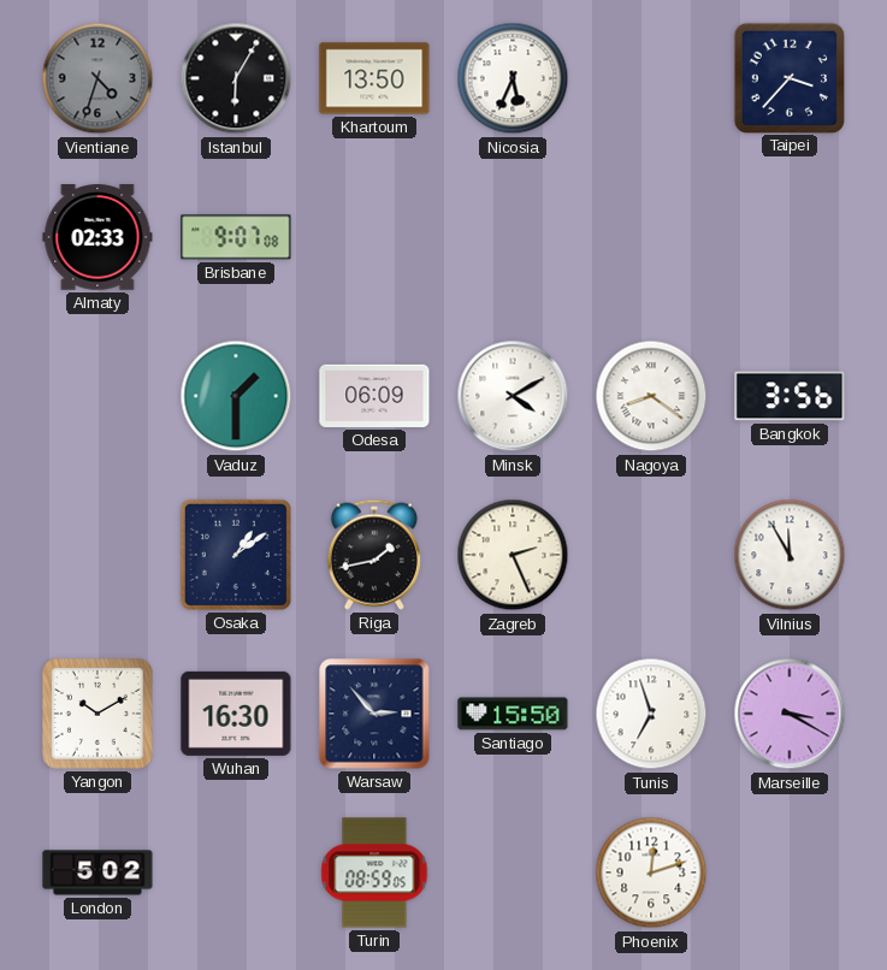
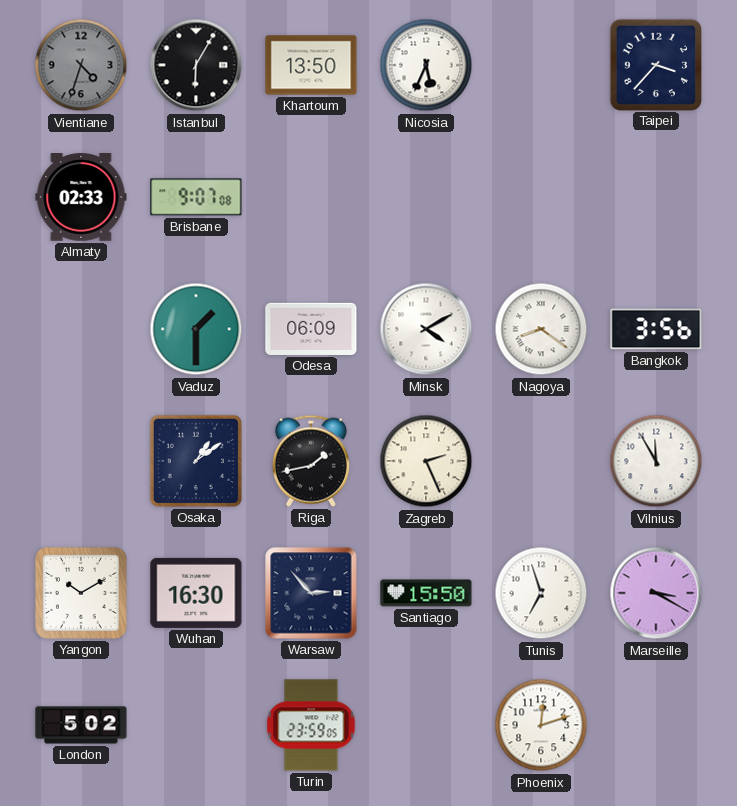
Turin: 08:59 -> 23:59
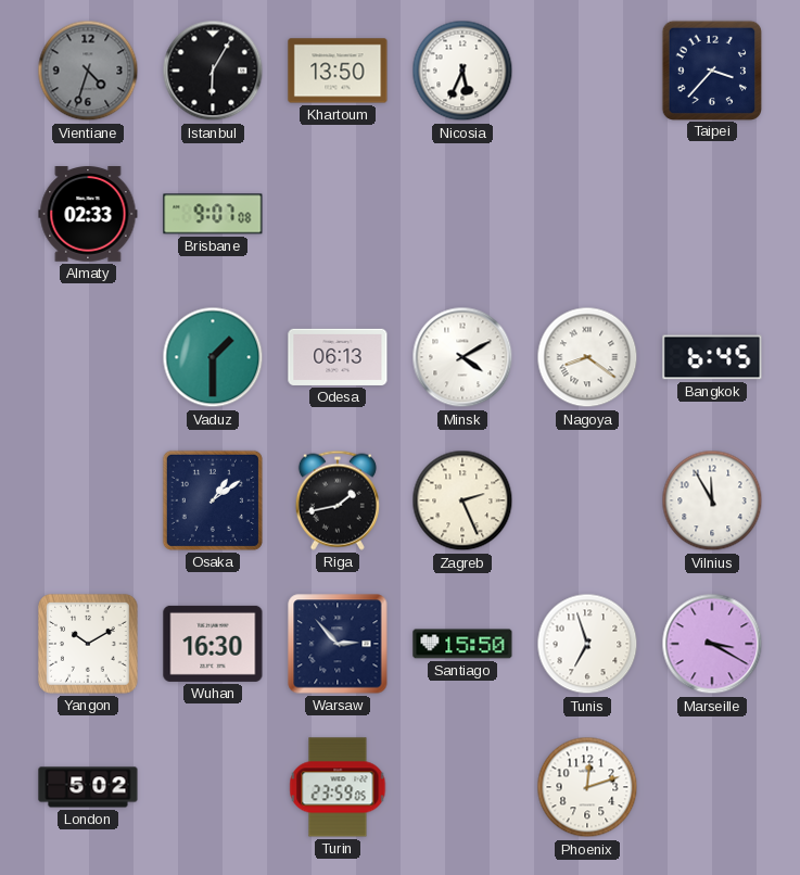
Odesa: 06:09 -> 06:13
Bangkok: 3:56 -> 6:45
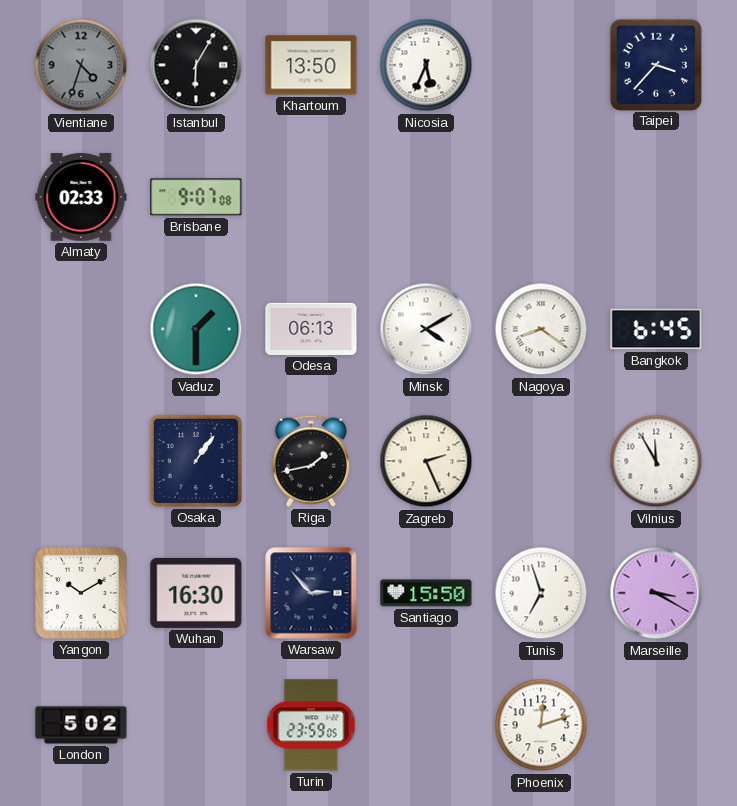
Osaka: 1:09 -> 1:06
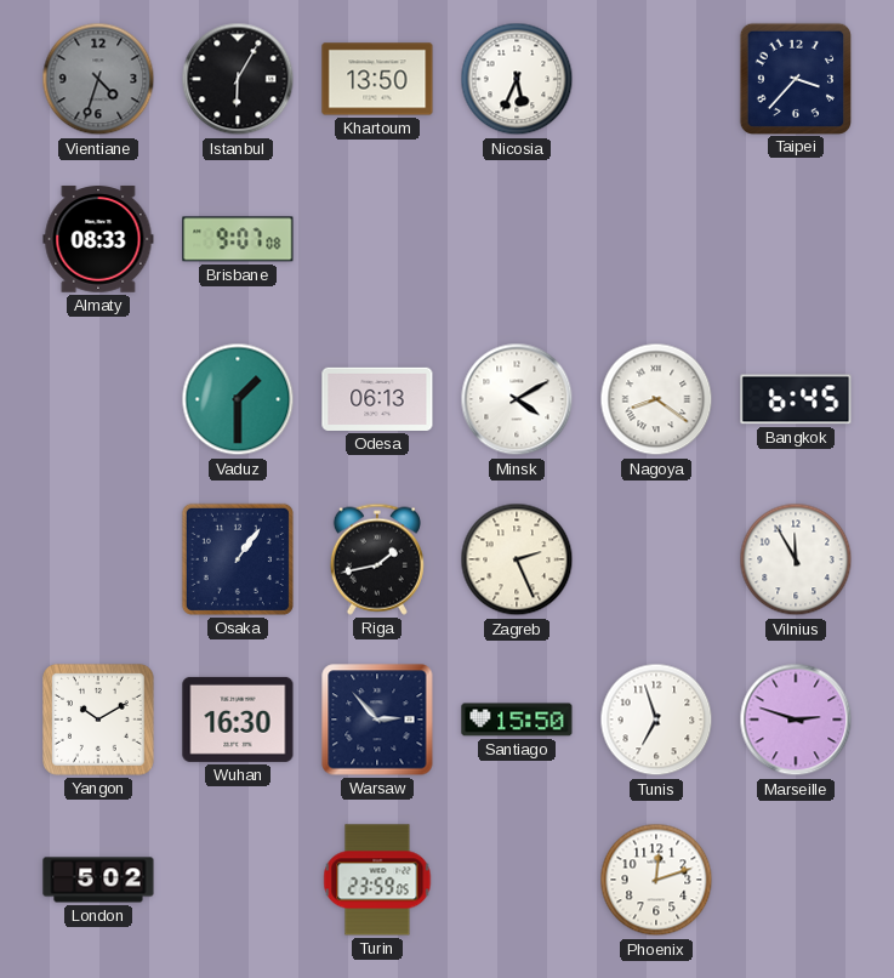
Almaty: 02:33 -> 08:33
Marseille: 3:20 -> 2:48
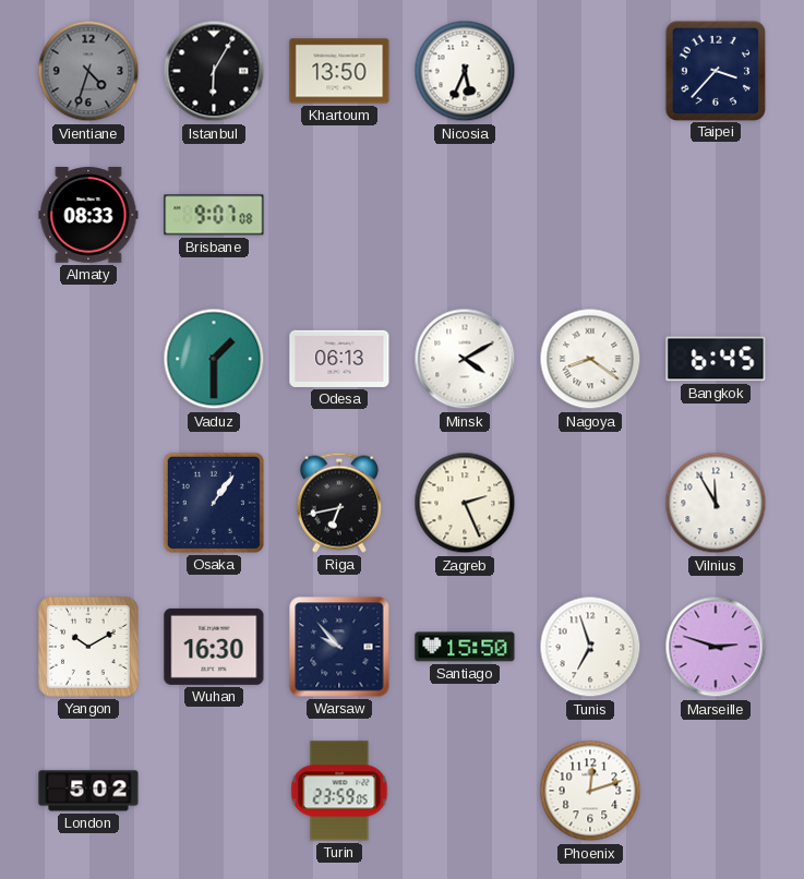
Riga: 1:43 -> 6:43
Warsaw: 2:53 -> 9:53
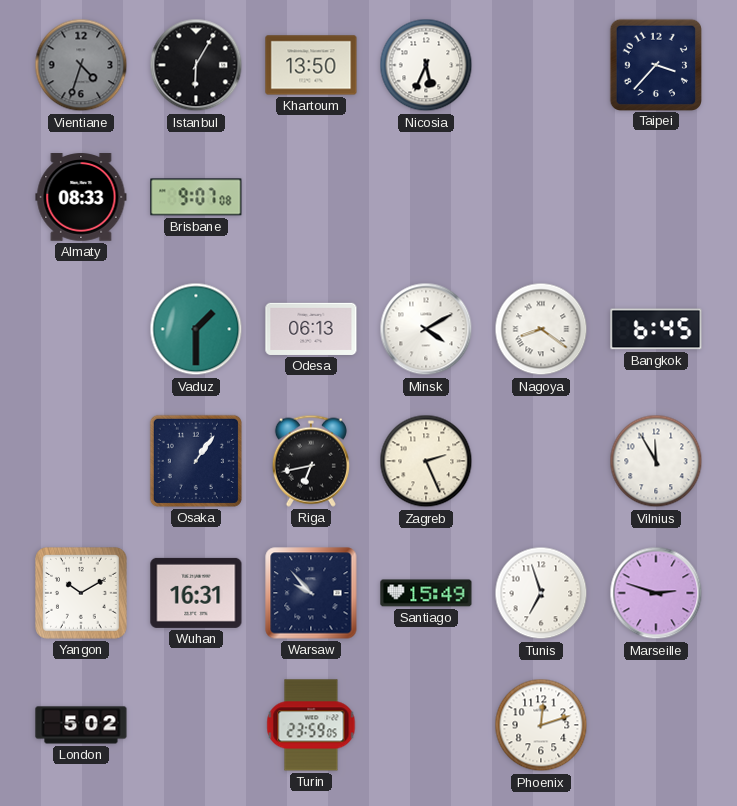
Wuhan: 16:30 -> 16:31
Santiago: 15:50 -> 15:49
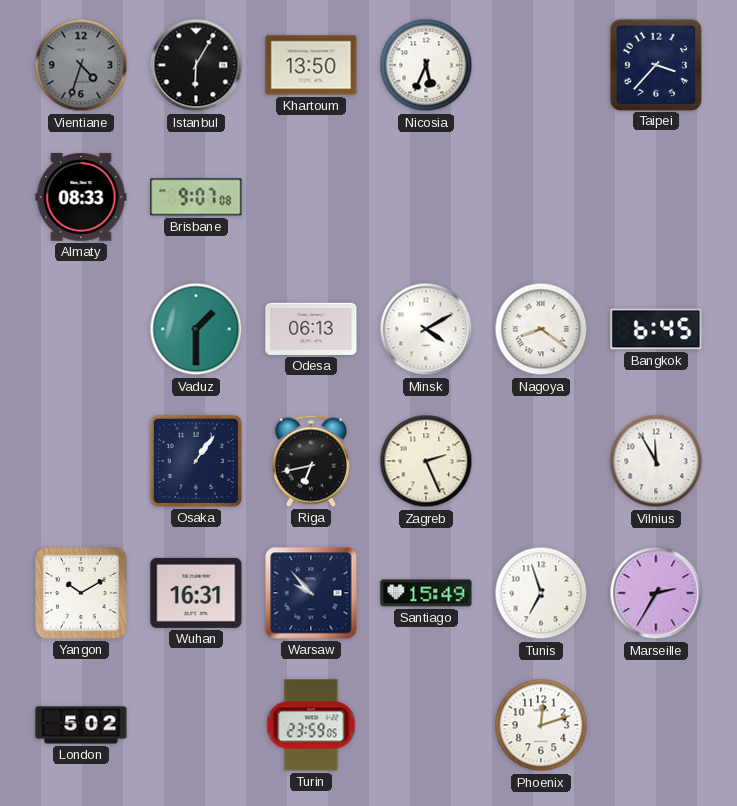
Marseille: 2:48 -> 2:35
